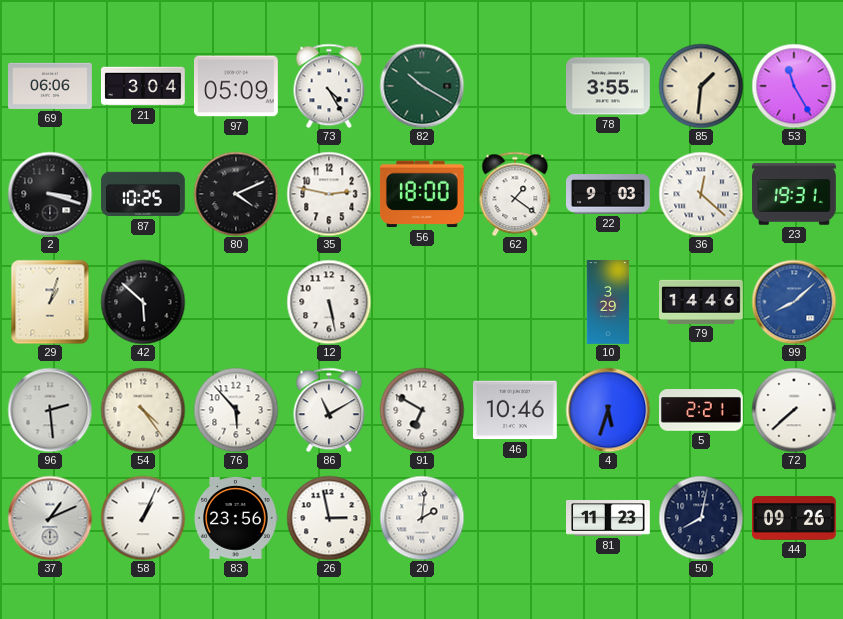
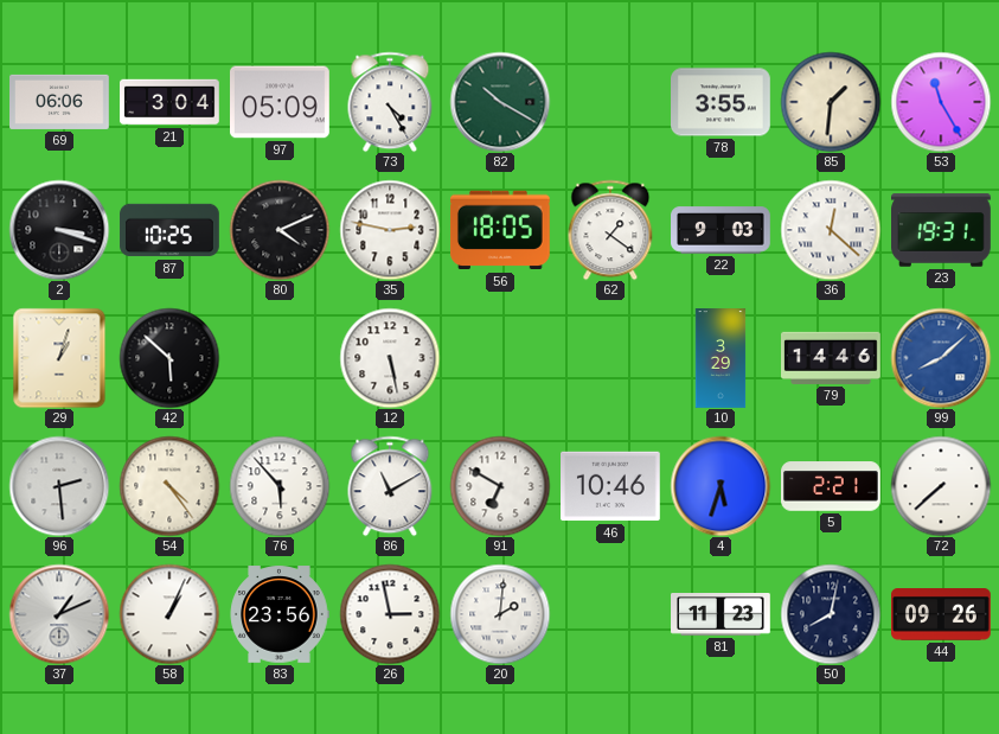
56: 18:00 -> 18:05
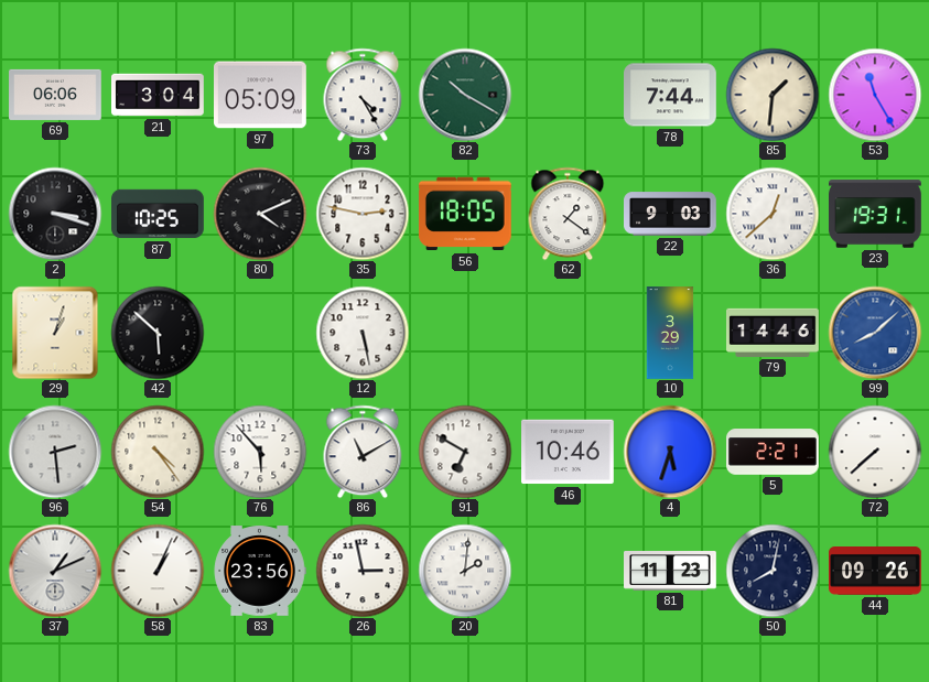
78: 3:55 -> 7:44
36: 12:22 -> 12:38
